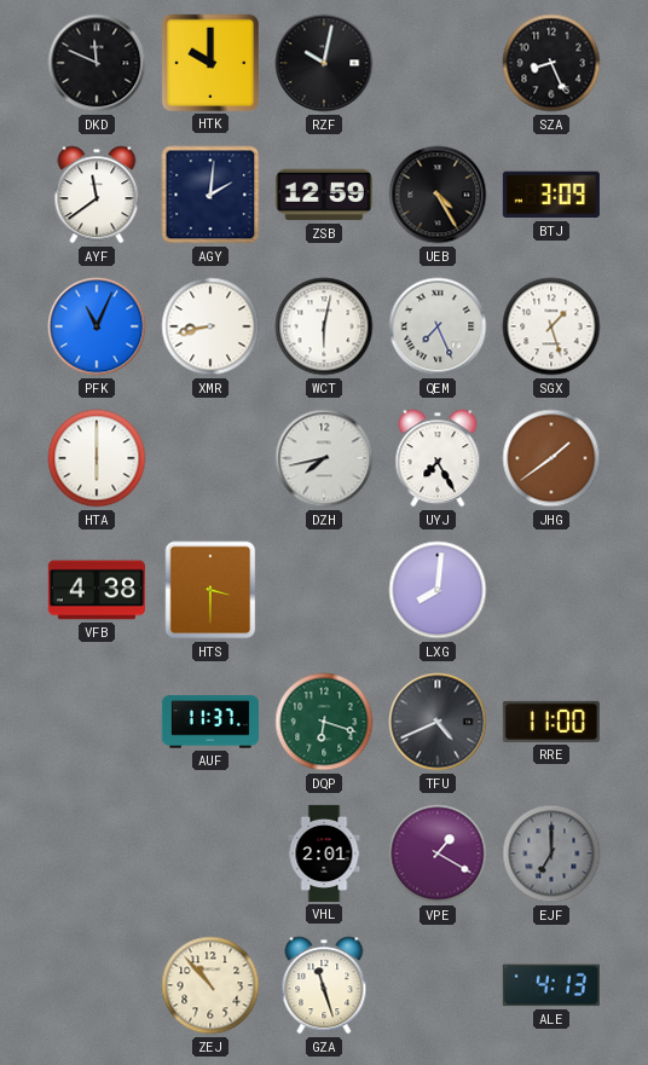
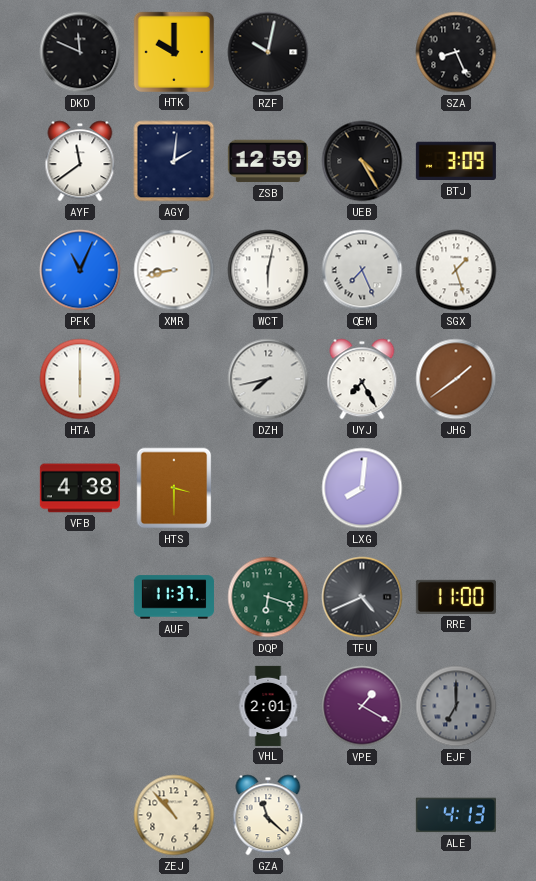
GZA: 11:27 -> 11:22
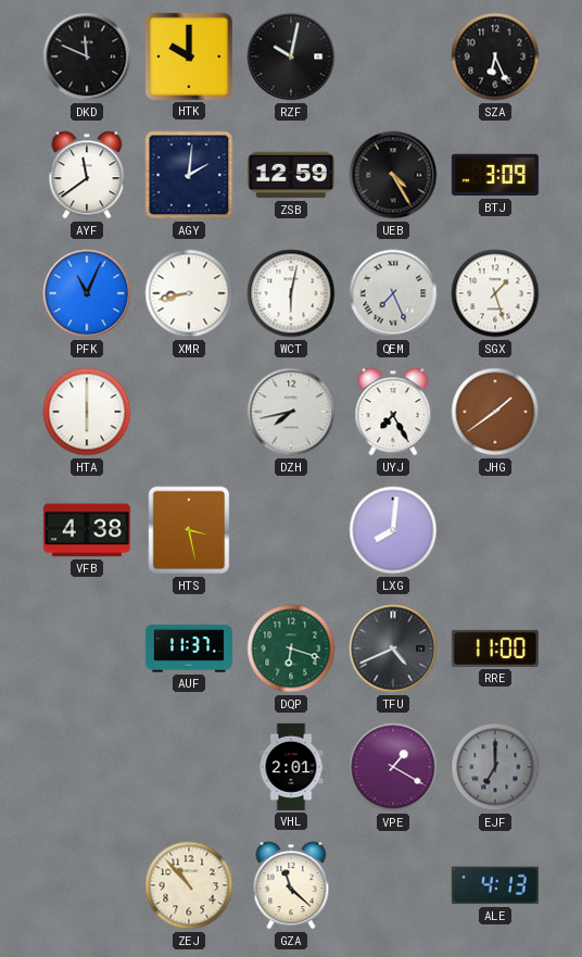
SZA: 8:26 -> 6:26
HTS: 3:30 -> 3:28
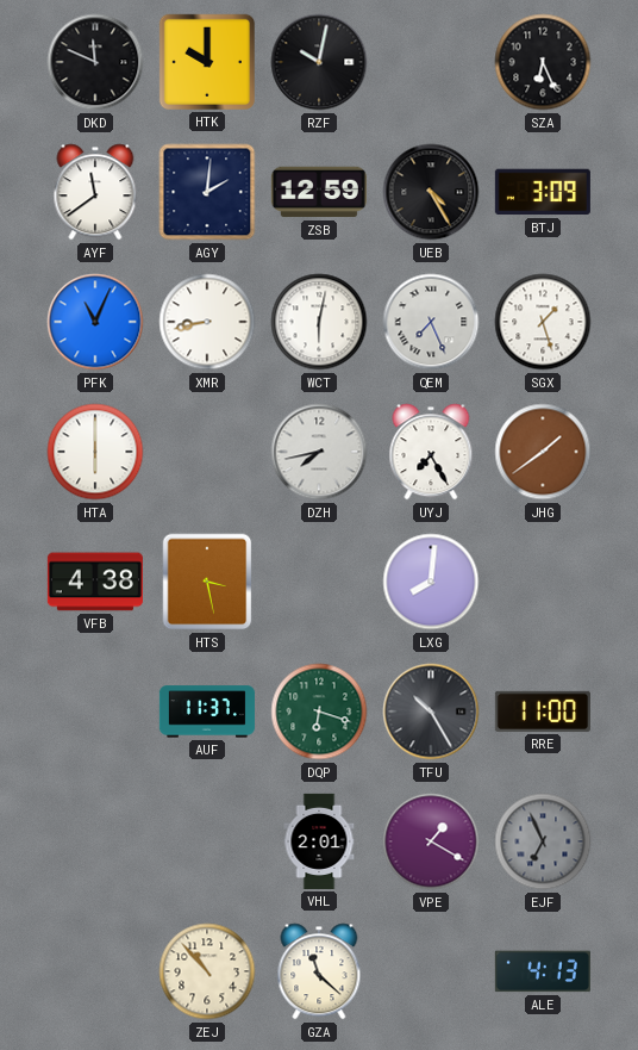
TFU: 4:41 -> 10:25
EJF: 7:00 -> 6:56
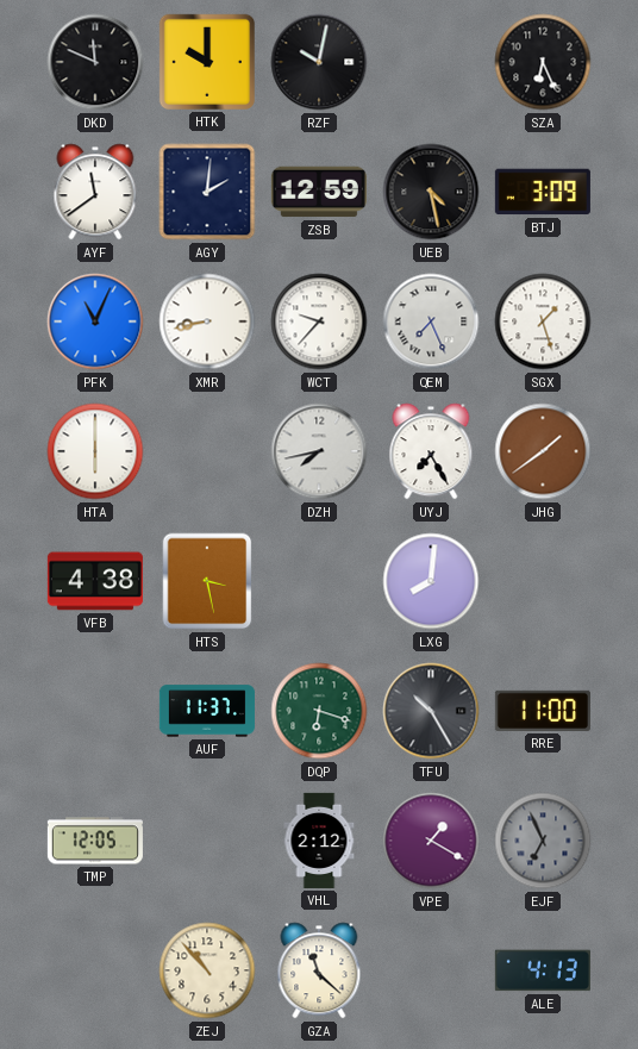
UEB: 4:25 -> 4:28
WCT: 6:02 -> 9:37
TMP: none -> 12:05
VHL: 2:01 -> 2:12
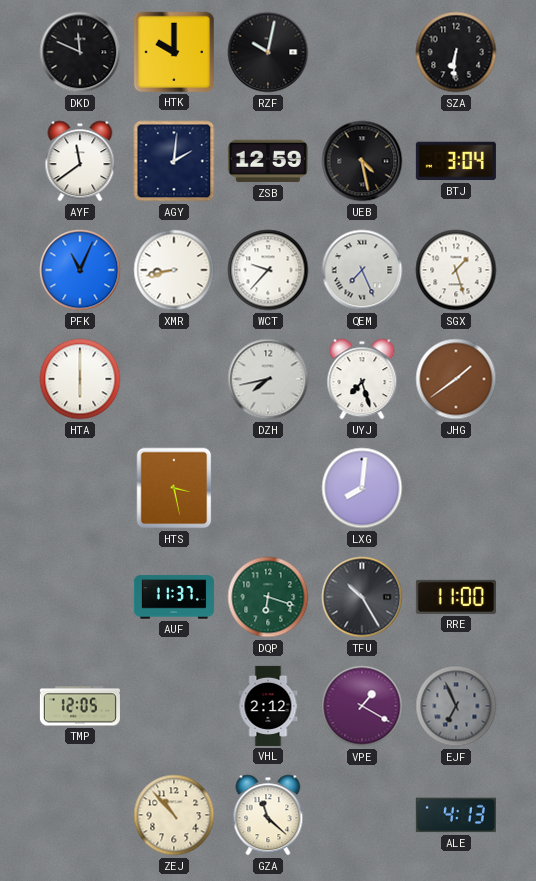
SZA: 6:26 -> 6:31
BTJ: 3:09 -> 3:04
UYJ: 7:25 -> 7:27
VFB: 4:38 -> none
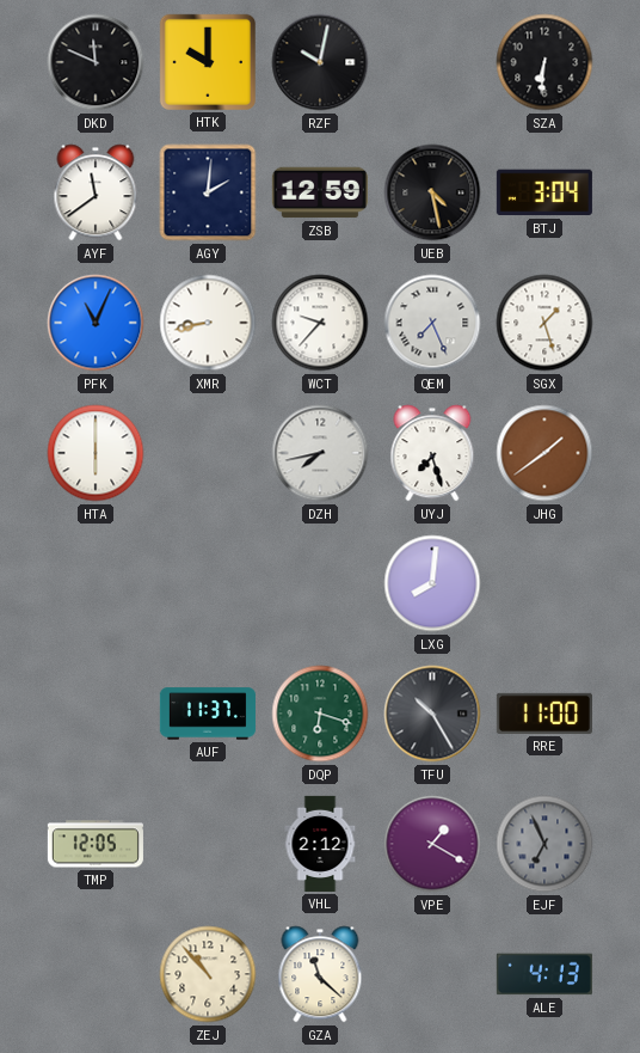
HTS: 3:28 -> none
